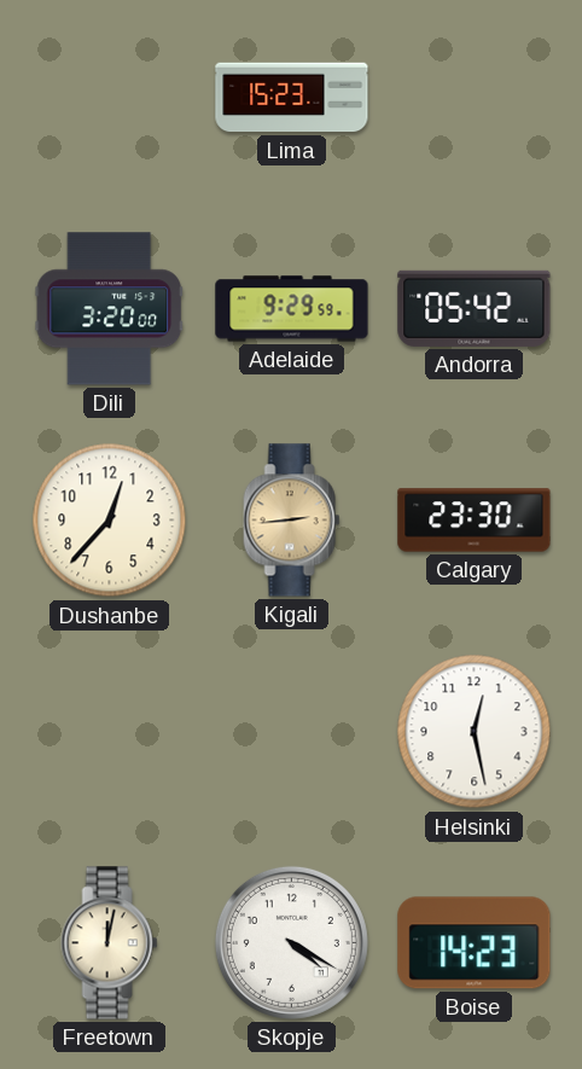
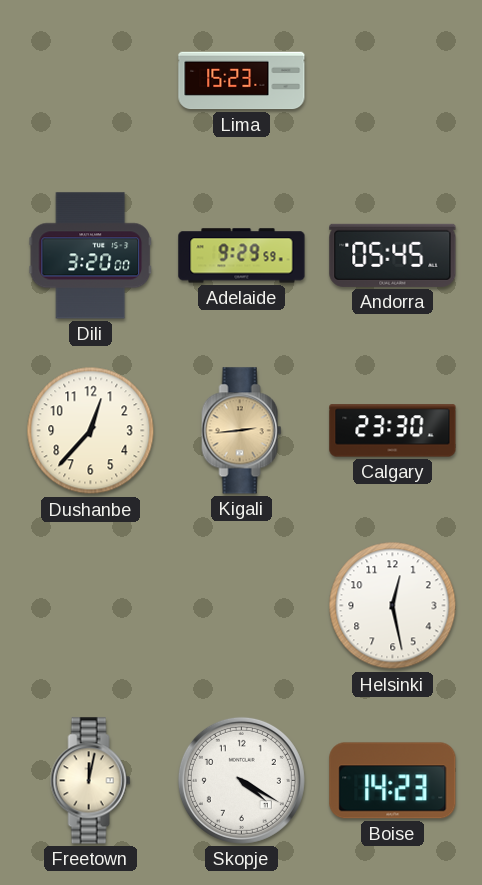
Andorra: 05:42 -> 05:45
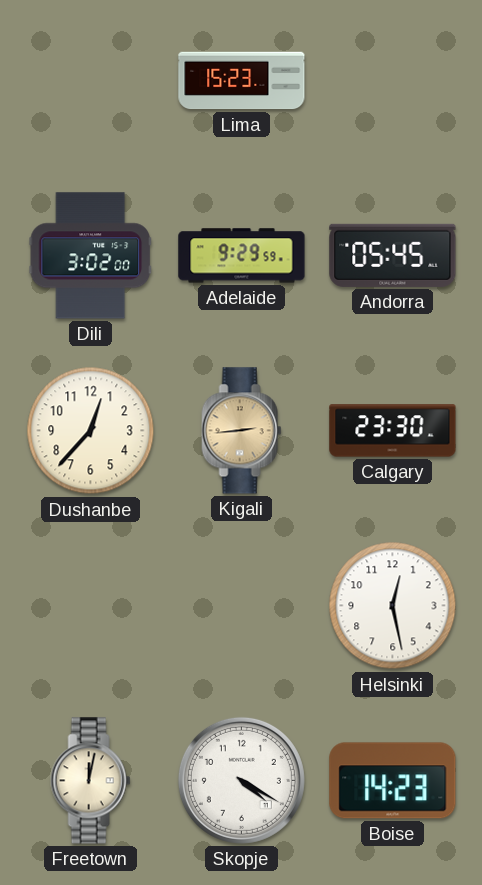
Dili: 3:20 -> 3:02
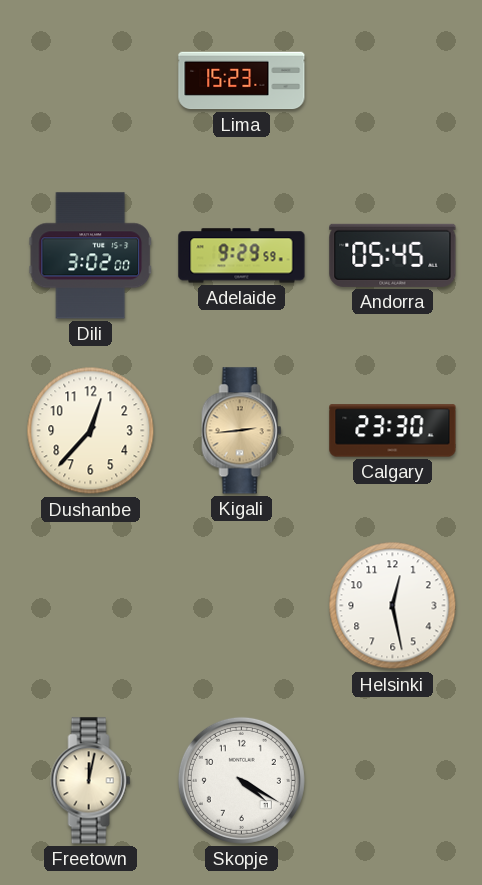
Boise: 14:23 -> none
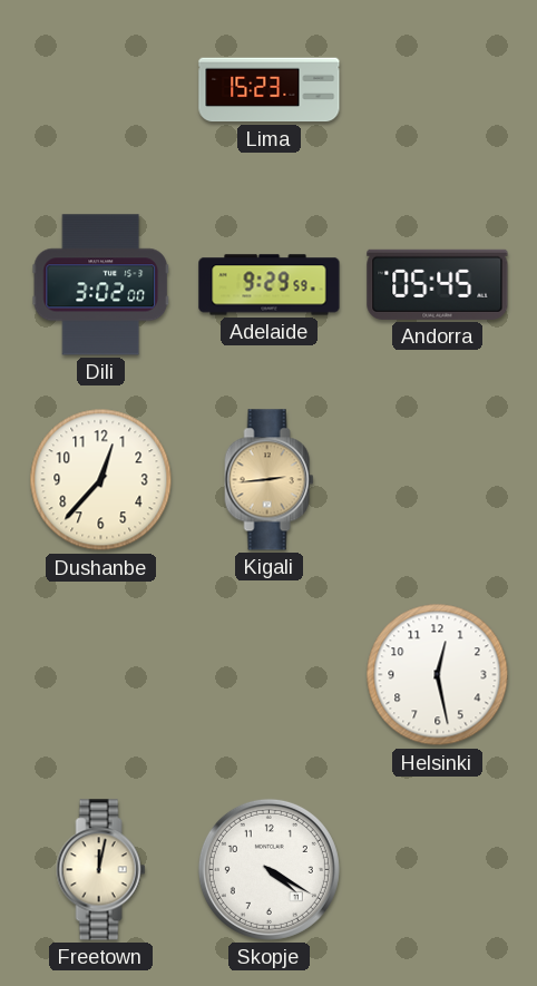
Calgary: 23:30 -> none
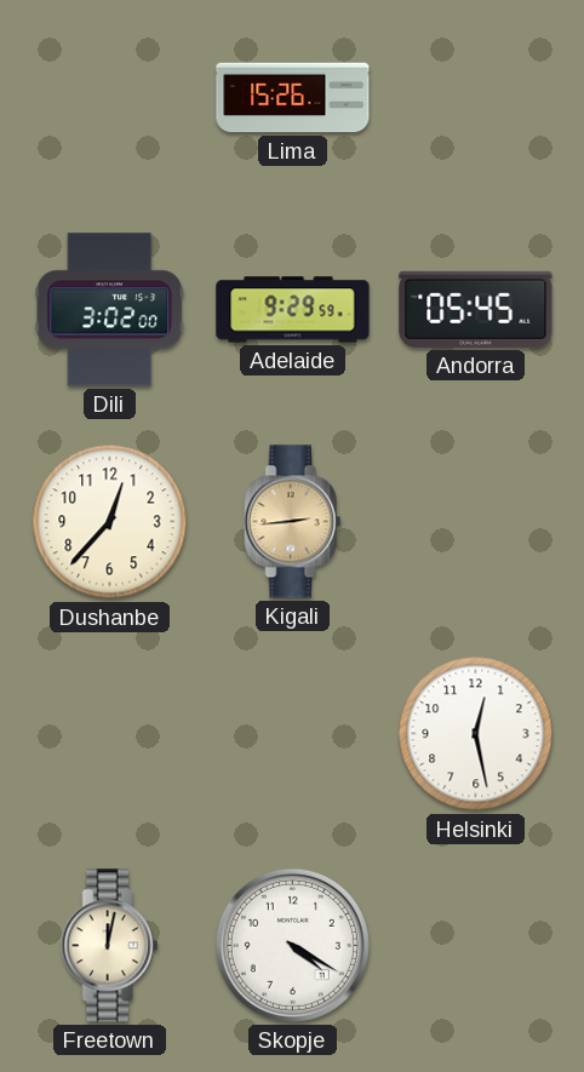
Lima: 15:23 -> 15:26
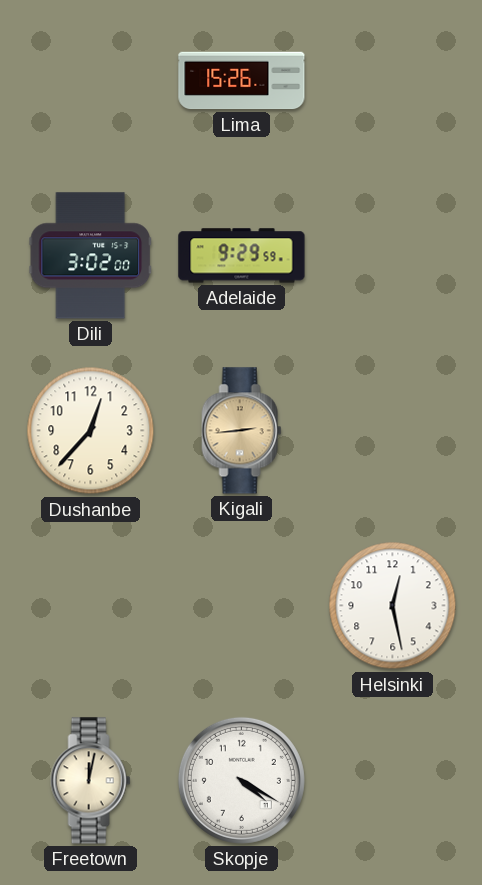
Andorra: 05:45 -> none
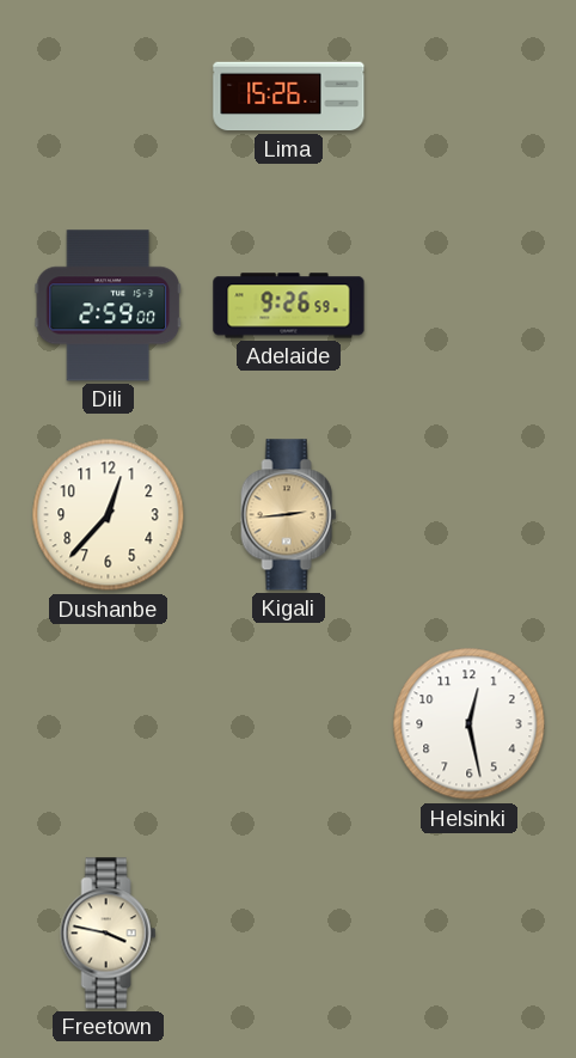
Dili: 3:02 -> 2:59
Adelaide: 9:29 -> 9:26
Freetown: 12:02 -> 3:47
Skopje: 4:20 -> none
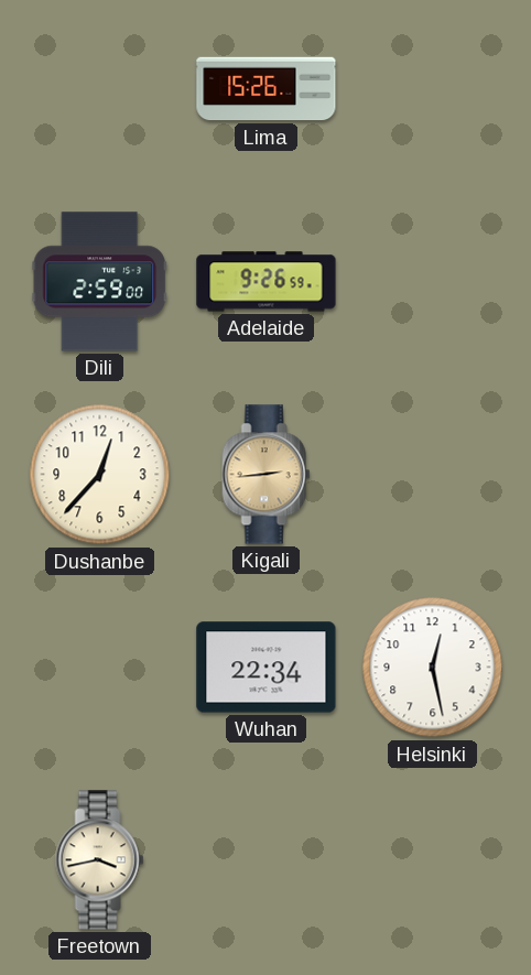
Wuhan: none -> 22:34
Freetown: 3:47 -> 3:43
